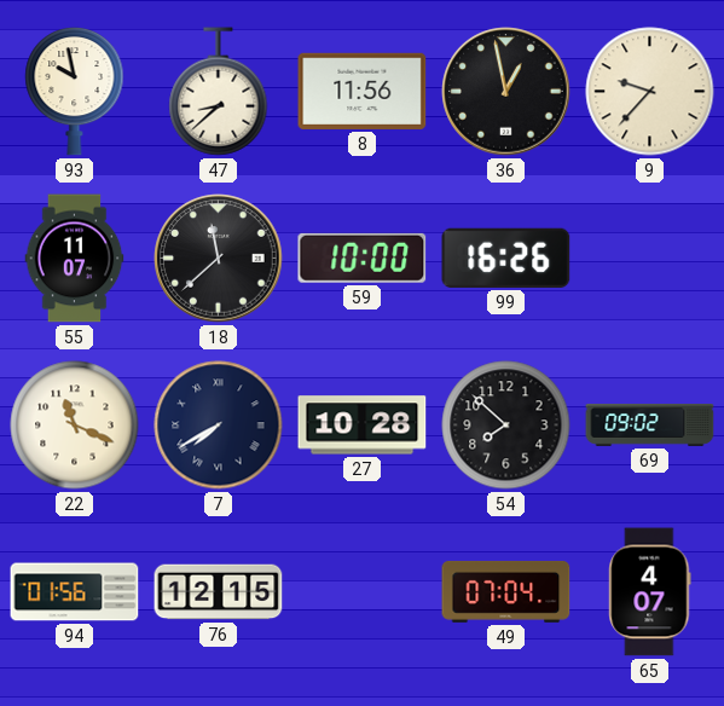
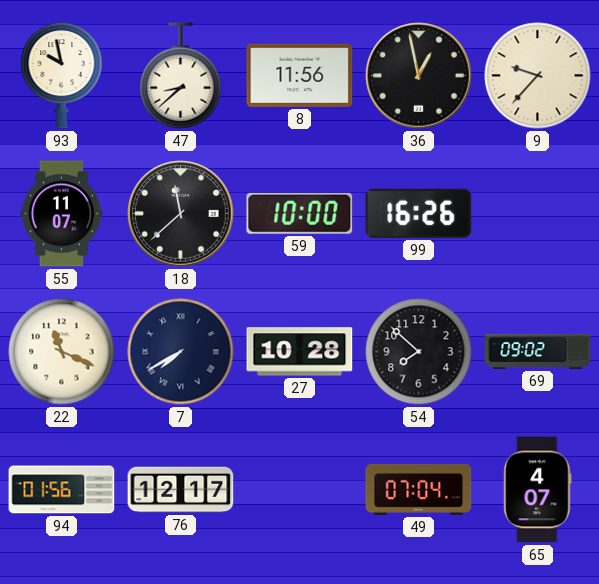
76: 12:15 -> 12:17
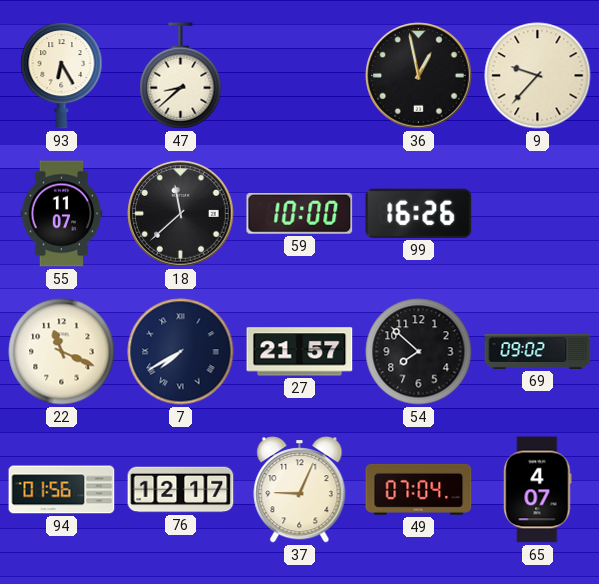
93: 9:58 -> 6:25
8: 11:56 -> none
27: 10:28 -> 21:57
37: none -> 9:04
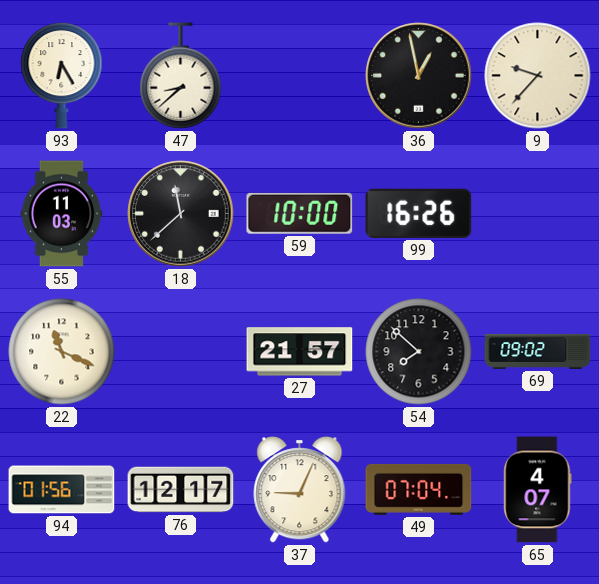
55: 11:07 -> 11:03
7: 7:40 -> none
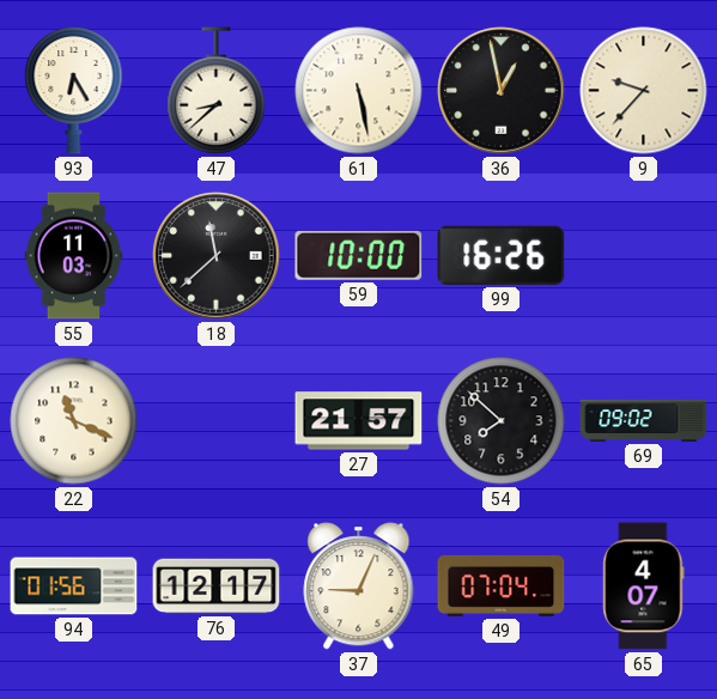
61: none -> 5:28
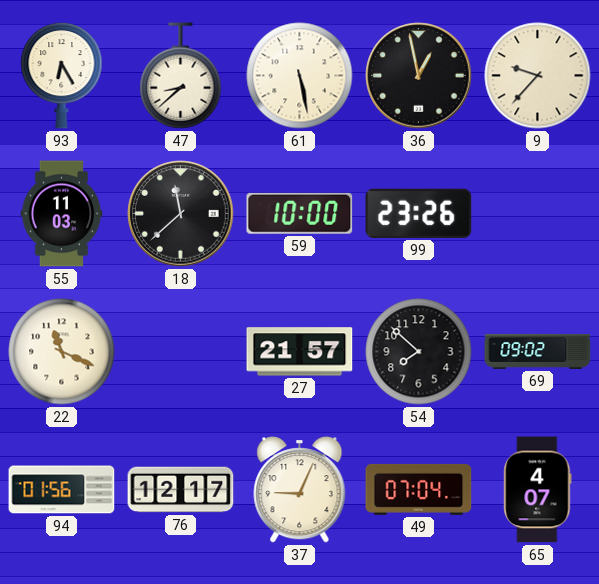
99: 16:26 -> 23:26
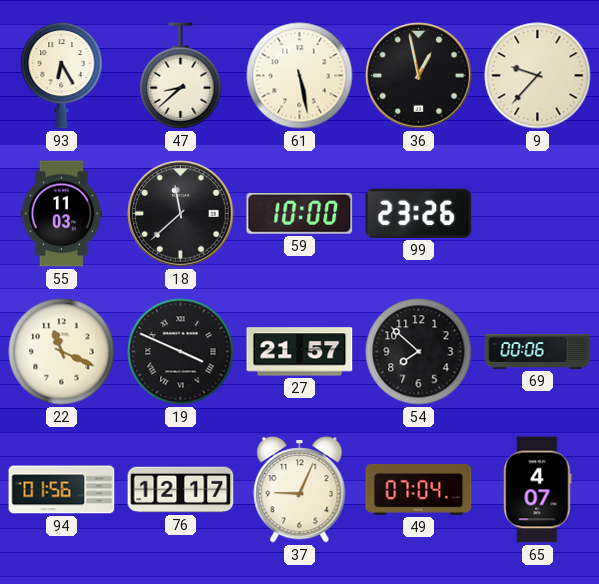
19: none -> 3:49
69: 09:02 -> 00:06
